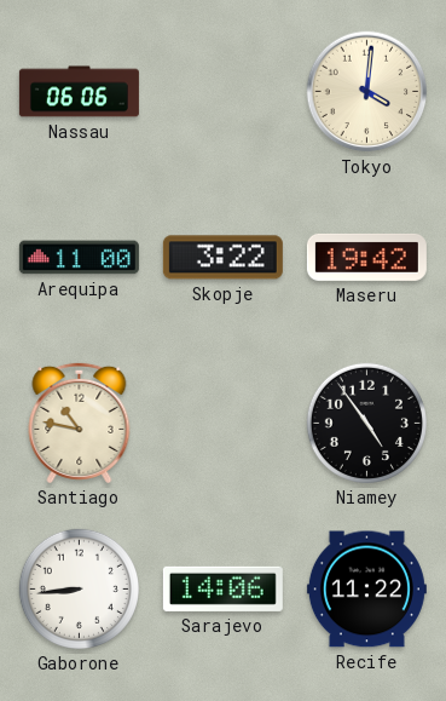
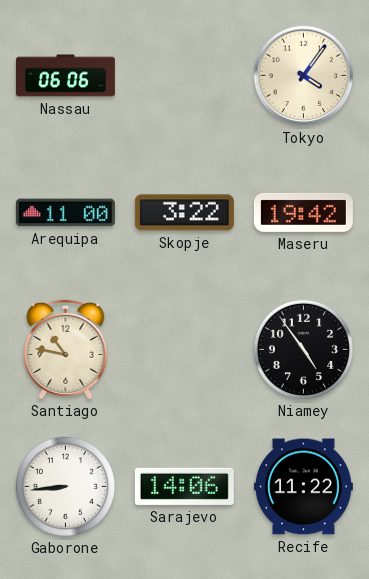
Tokyo: 4:01 -> 4:06
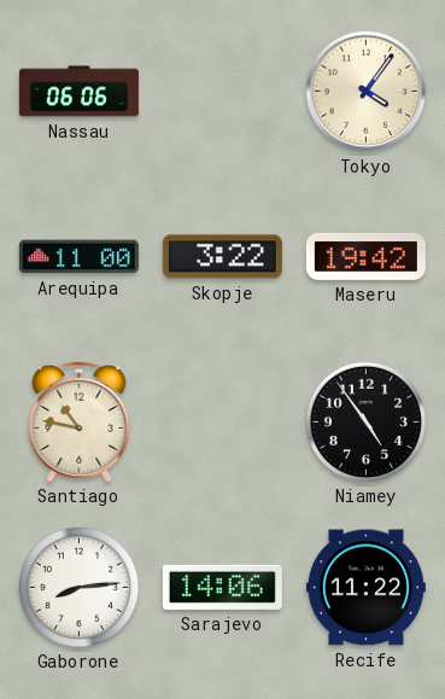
Gaborone: 8:44 -> 8:14
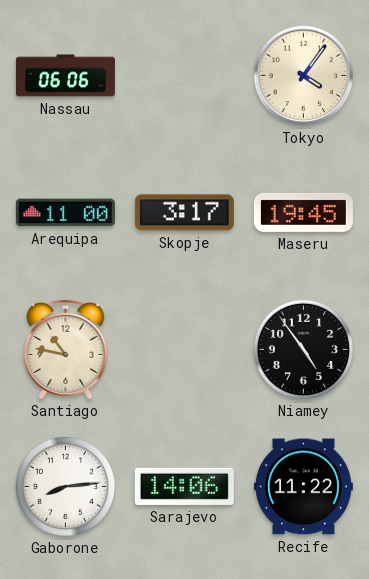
Skopje: 3:22 -> 3:17
Maseru: 19:42 -> 19:45
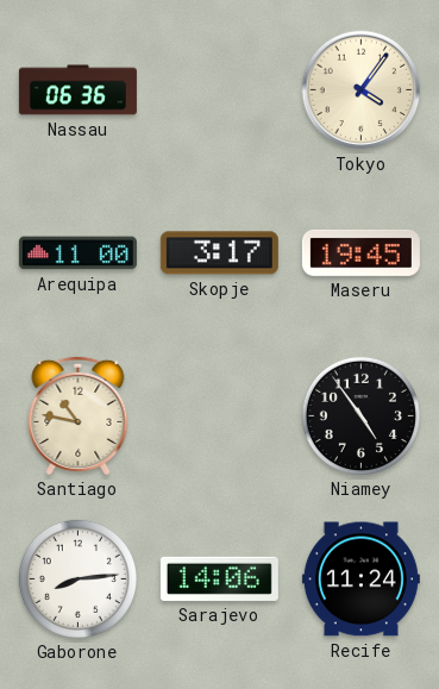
Nassau: 06:06 -> 06:36
Recife: 11:22 -> 11:24
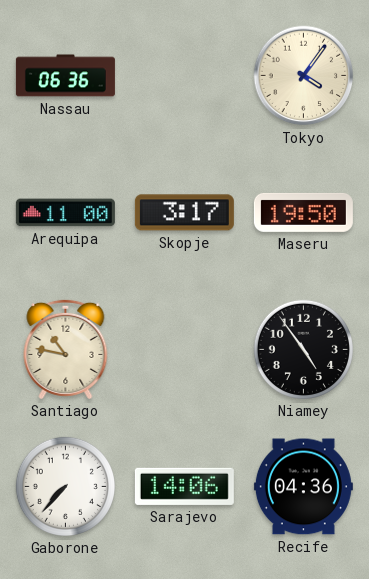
Maseru: 19:45 -> 19:50
Gaborone: 8:14 -> 7:37
Recife: 11:24 -> 04:36
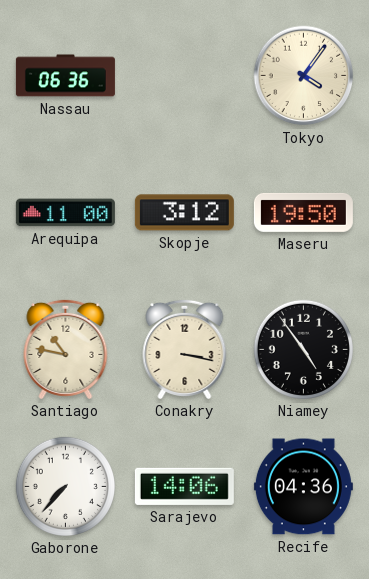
Skopje: 3:17 -> 3:12
Conakry: none -> 3:17
